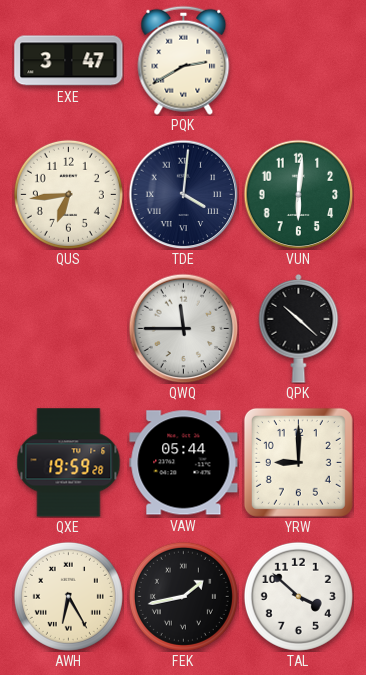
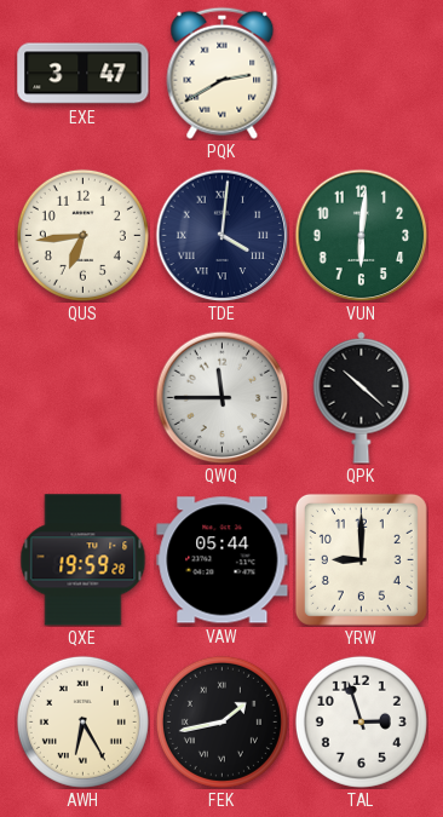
TAL: 3:52 -> 2:57
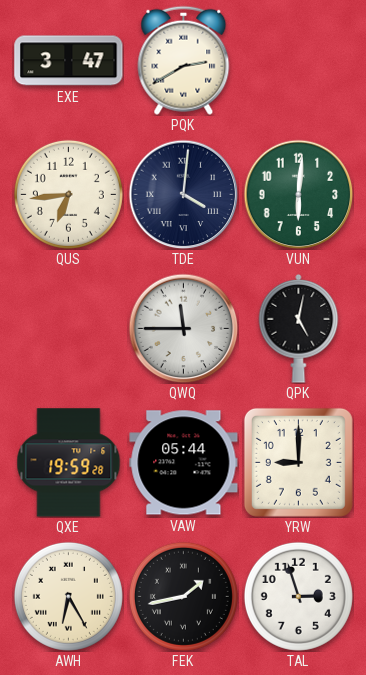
QPK: 10:22 -> 5:02
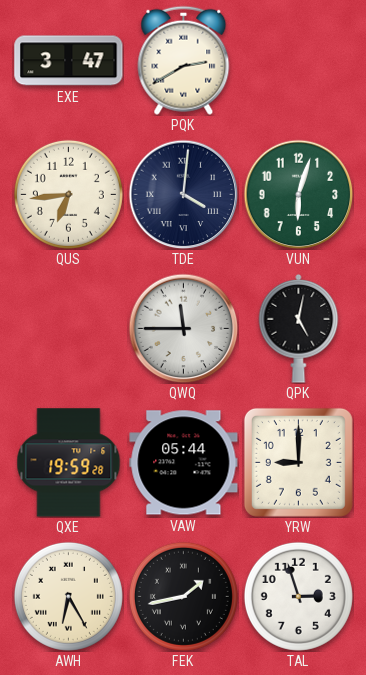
VUN: 6:01 -> 6:03
